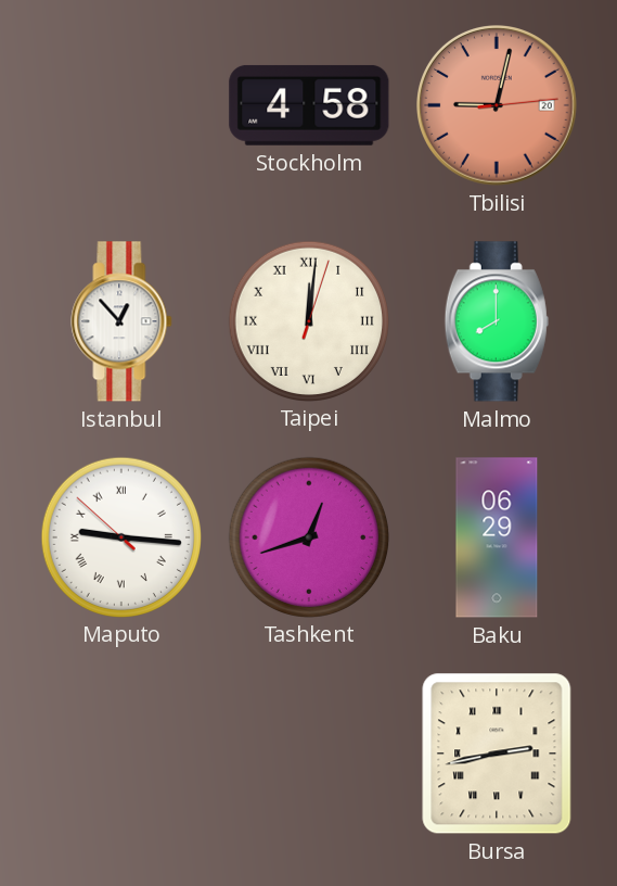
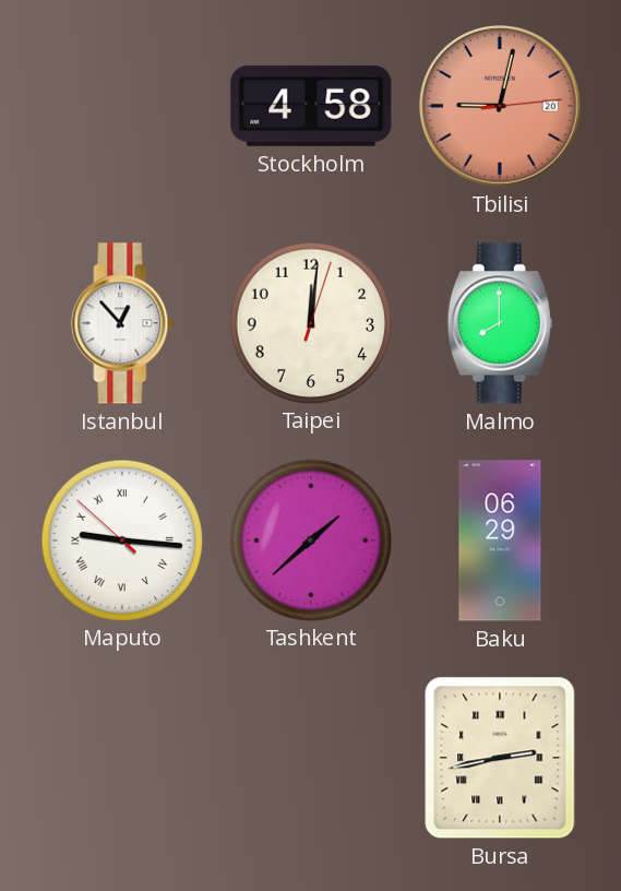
Taipei numerals: Roman -> Arabic
Tashkent: 12:42 -> 1:38
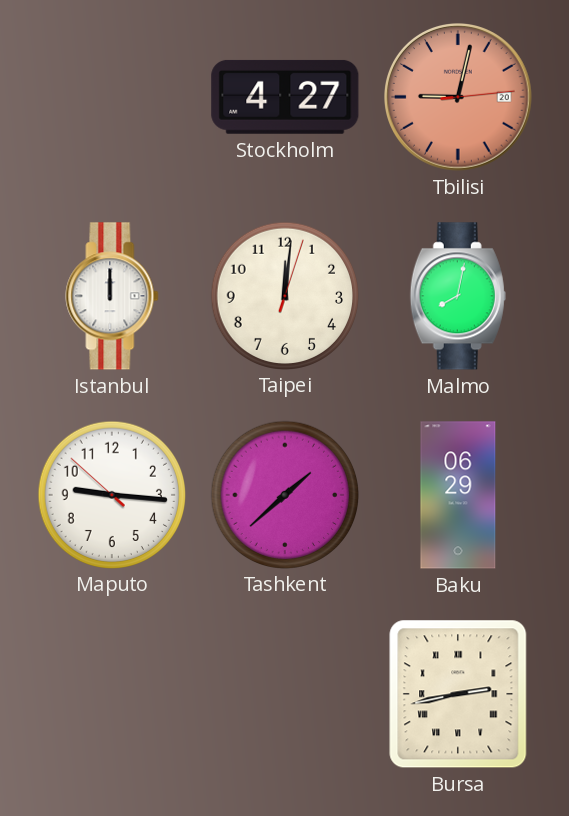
Stockholm: 4:58 -> 4:27
Istanbul: 12:53 -> 12:00
Malmo: 8:00 -> 8:02
Maputo numerals: Roman -> Arabic
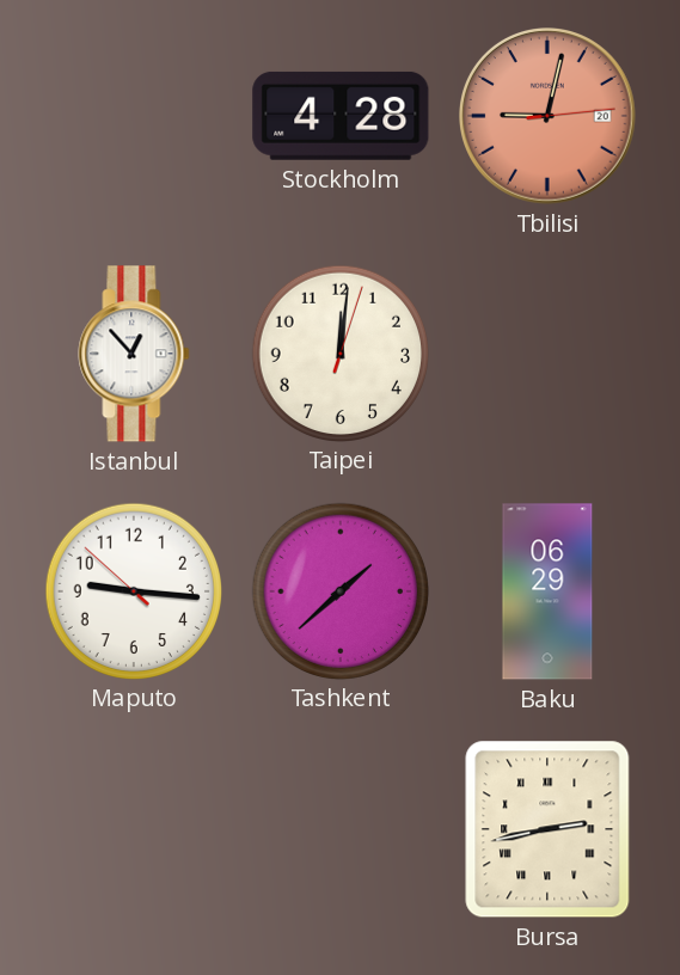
Stockholm: 4:27 -> 4:28
Istanbul: 12:00 -> 12:53
Malmo: 8:02 -> none
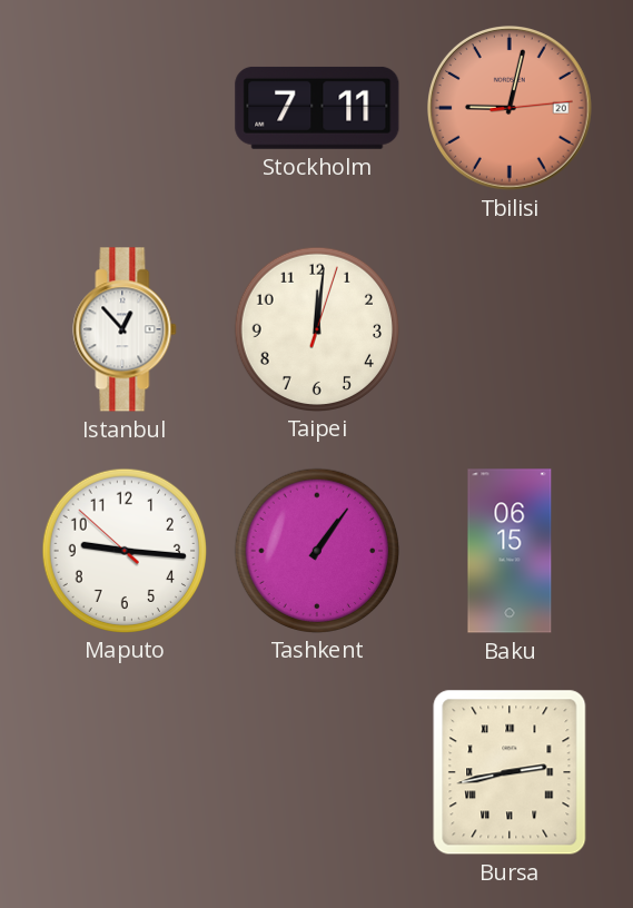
Stockholm: 4:28 -> 7:11
Tashkent: 1:38 -> 1:06
Baku: 06:29 -> 06:15
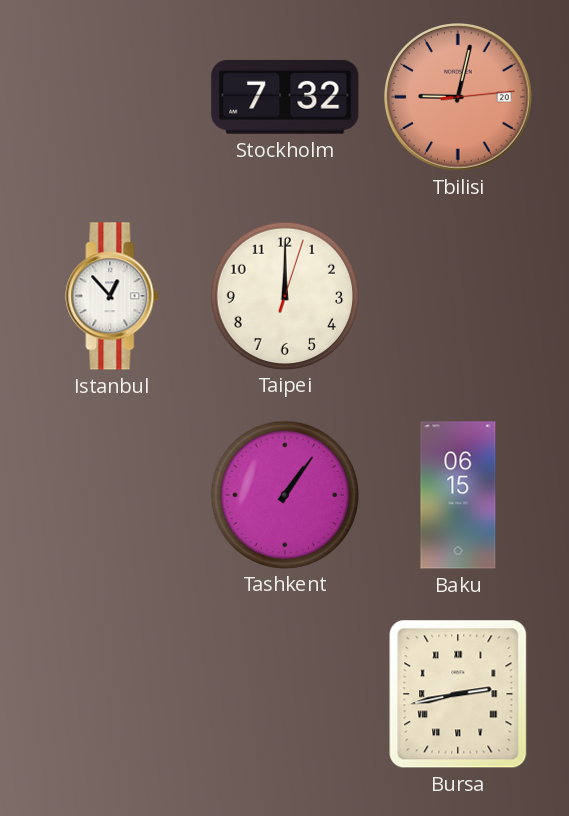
Stockholm: 7:11 -> 7:32
Taipei: 12:01 -> 12:00
Maputo: 9:15 -> none
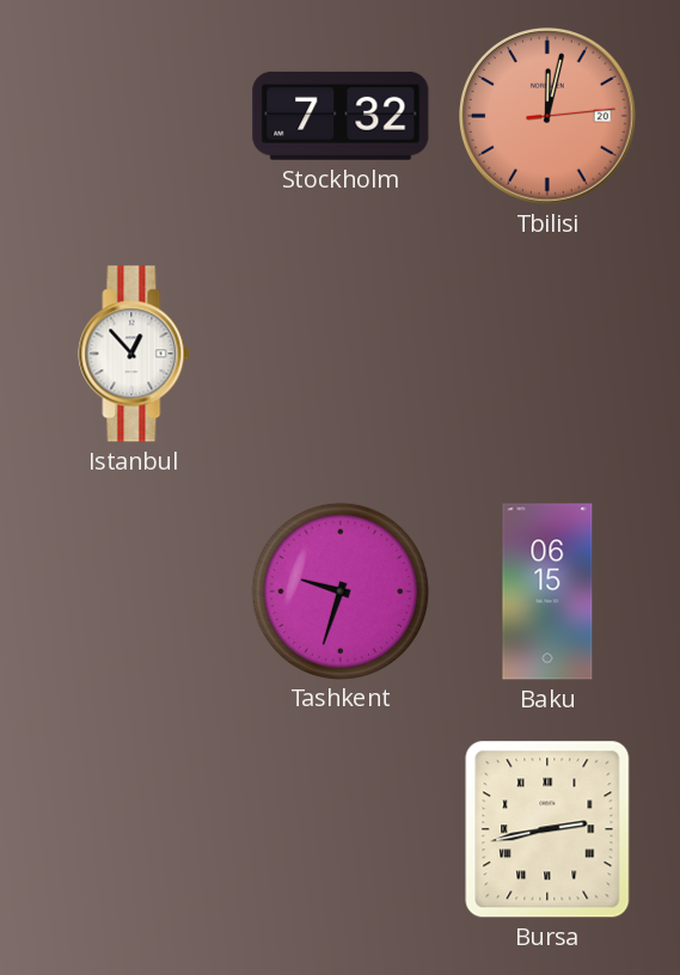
Tbilisi: 9:02 -> 12:02
Taipei: 12:00 -> none
Tashkent: 1:06 -> 9:33
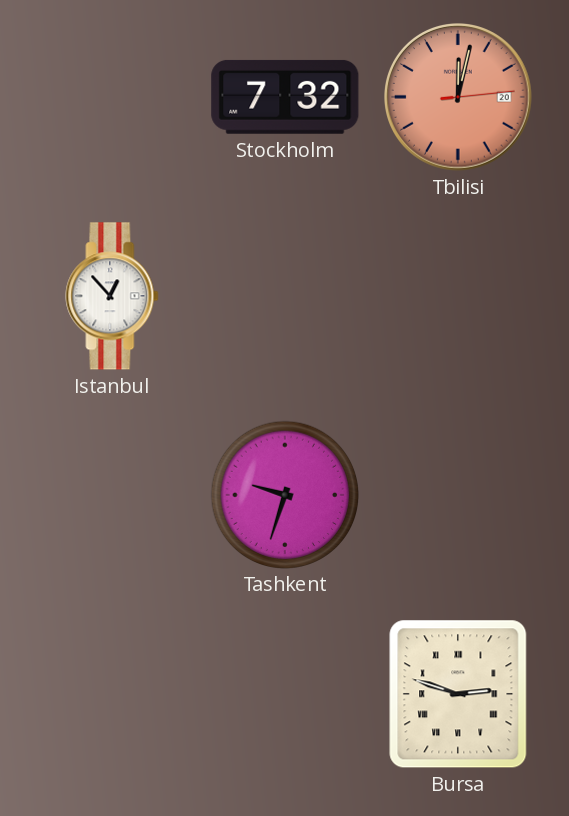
Baku: 06:15 -> none
Bursa: 2:43 -> 2:48
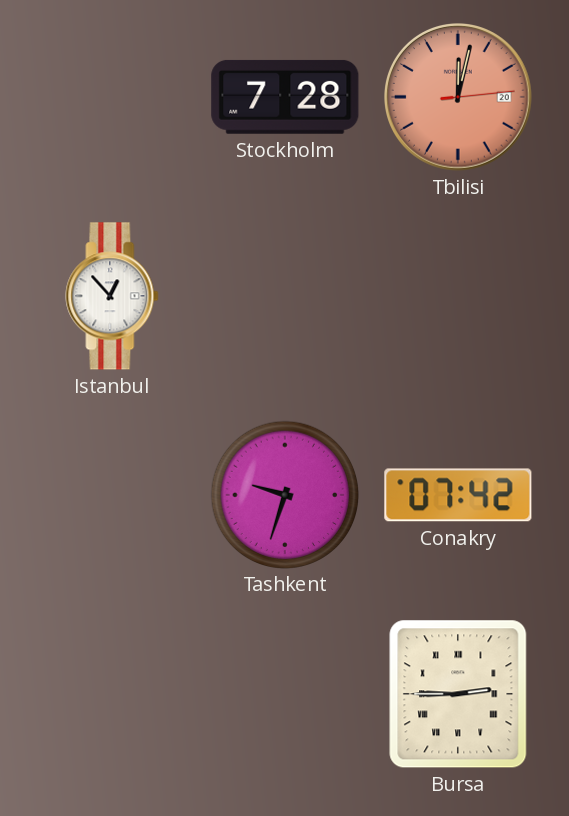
Stockholm: 7:32 -> 7:28
Conakry: none -> 07:42
Bursa: 2:48 -> 2:45
